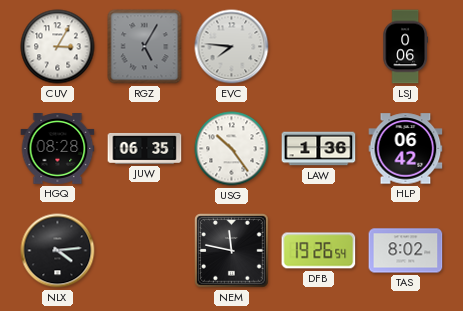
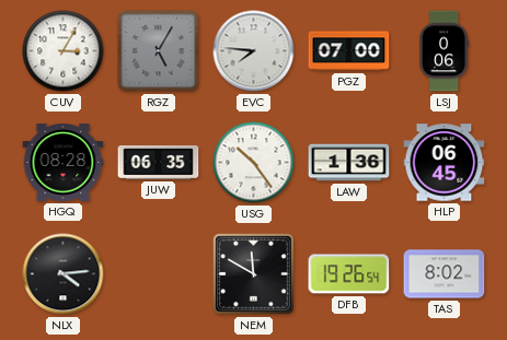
PGZ: none -> 07:00
HLP: 06:42 -> 06:45
NEM: 11:47 -> 11:50
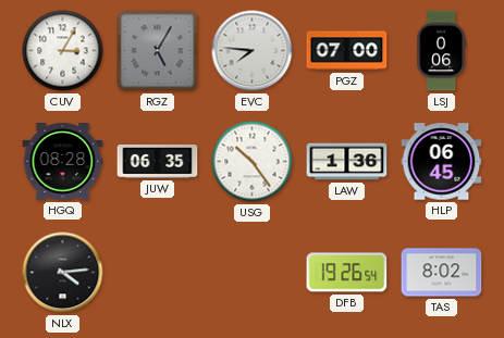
NEM: 11:50 -> none
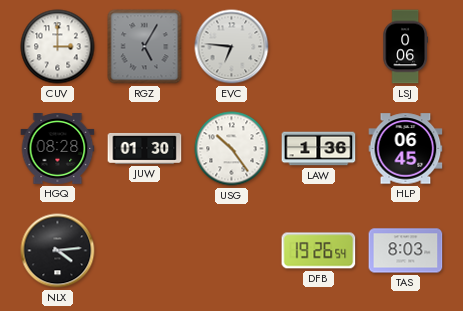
CUV: 3:05 -> 3:00
EVC: 7:46 -> 6:46
PGZ: 07:00 -> none
JUW: 06:35 -> 01:30
TAS: 8:02 -> 8:03
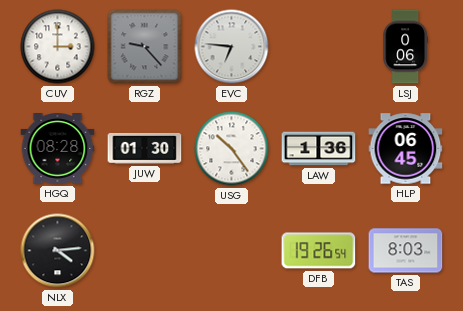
RGZ: 5:05 -> 9:23
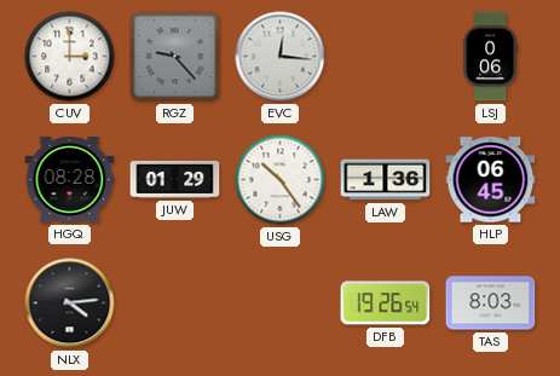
EVC: 6:46 -> 12:16
JUW: 01:30 -> 01:29
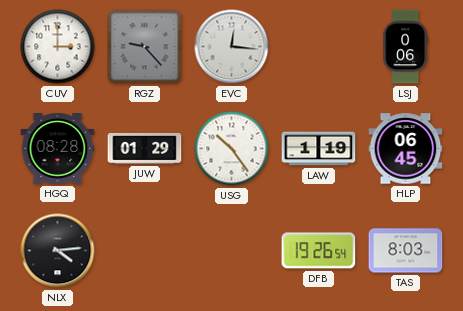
LAW: 1:36 -> 1:19
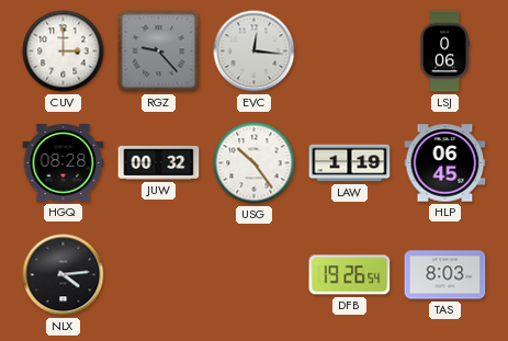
JUW: 01:29 -> 00:32
